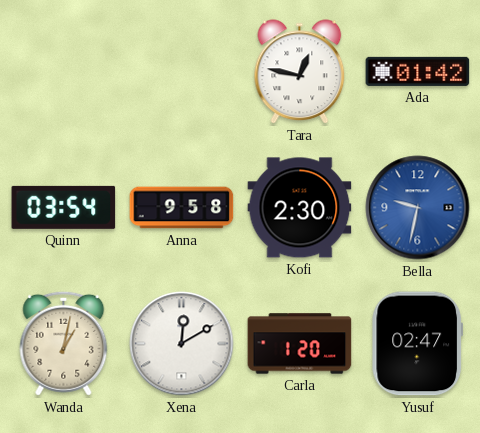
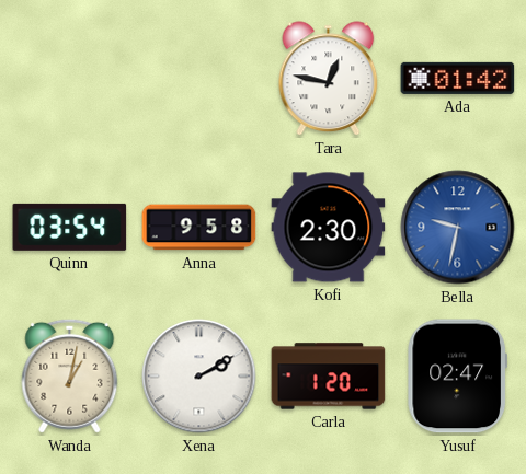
Xena: 12:10 -> 2:10
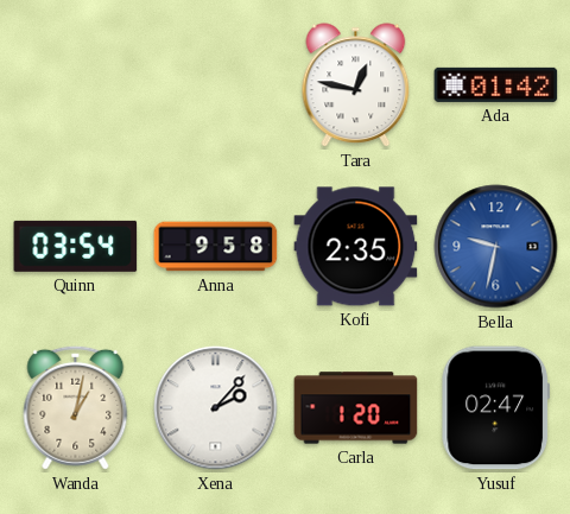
Kofi: 2:30 -> 2:35
Xena: 2:10 -> 2:07
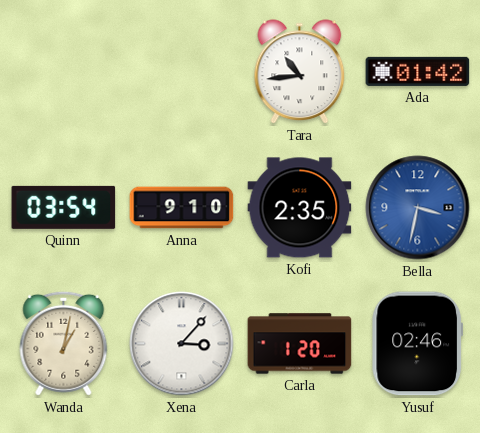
Tara: 12:47 -> 10:44
Anna: 9:58 -> 9:10
Bella: 9:32 -> 3:32
Xena: 2:07 -> 3:07
Yusuf: 02:47 -> 02:46
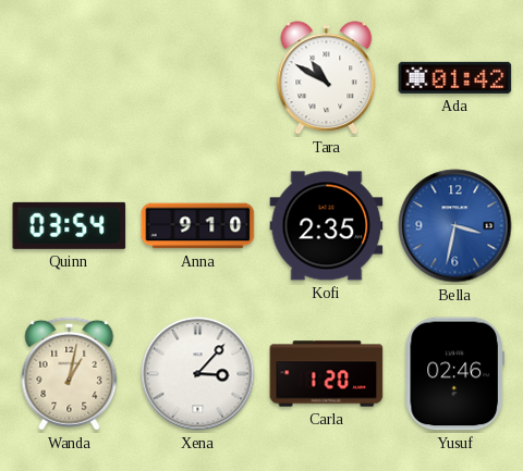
Tara: 10:44 -> 10:50
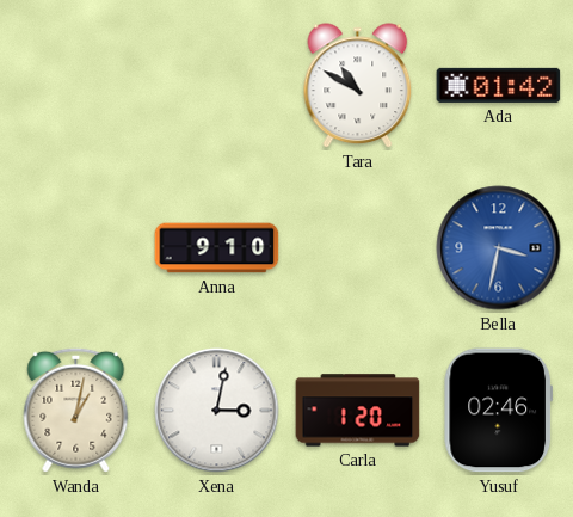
Quinn: 03:54 -> none
Kofi: 2:35 -> none
Xena: 3:07 -> 3:02
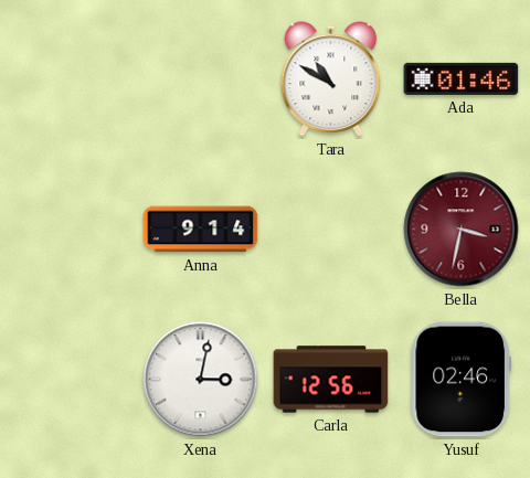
Ada: 01:42 -> 01:46
Anna: 9:10 -> 9:14
Bella dial: blue -> burgundy
Wanda: 1:02 -> none
Carla: 1:20 -> 12:56
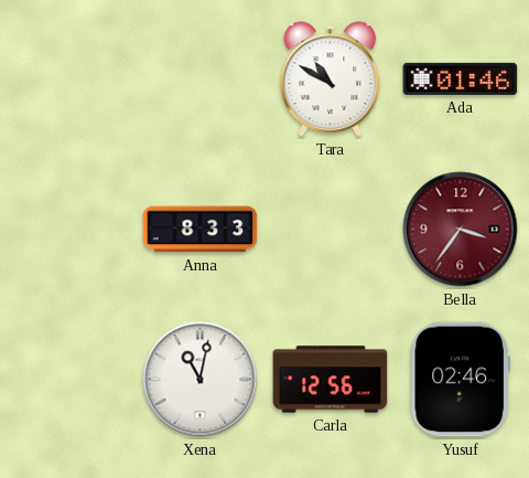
Anna: 9:14 -> 8:33
Bella: 3:32 -> 3:36
Xena: 3:02 -> 11:02
